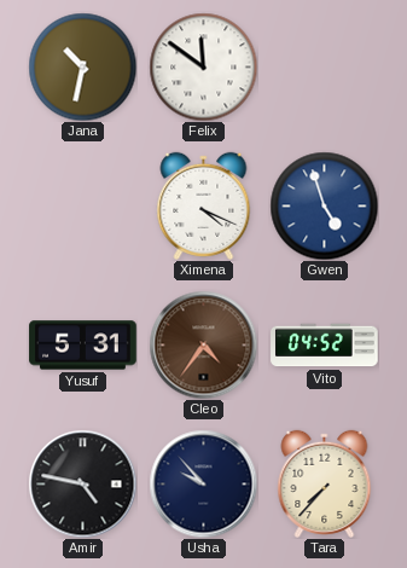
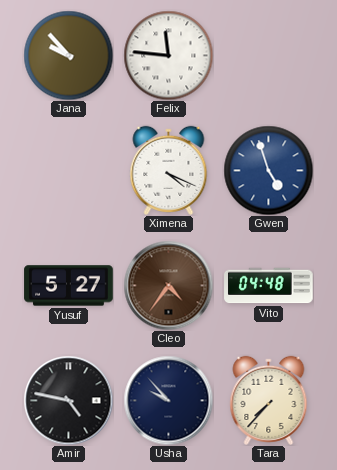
Jana: 10:32 -> 9:53
Felix: 11:51 -> 11:46
Yusuf: 5:31 -> 5:27
Vito: 04:52 -> 04:48
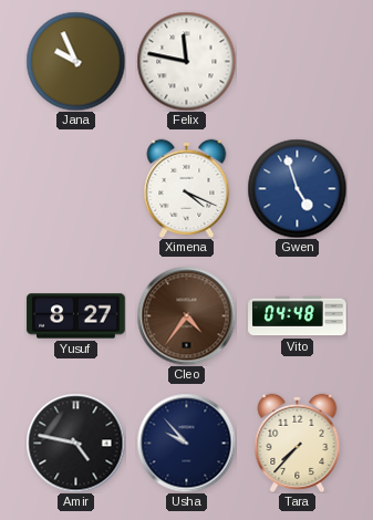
Jana: 9:53 -> 9:56
Felix: 11:46 -> 11:47
Yusuf: 5:27 -> 8:27
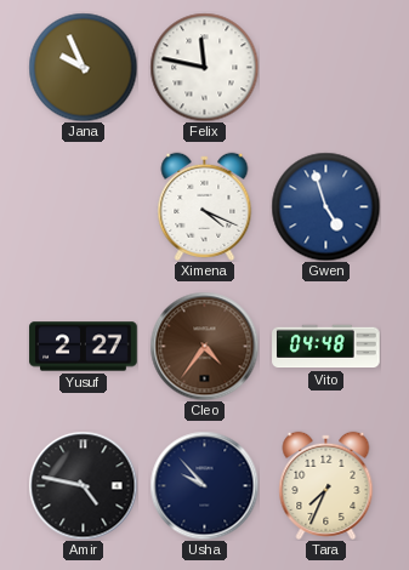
Yusuf: 8:27 -> 2:27
Tara: 7:37 -> 7:34
